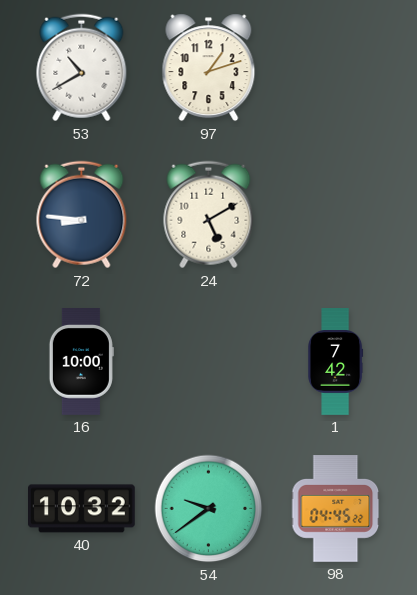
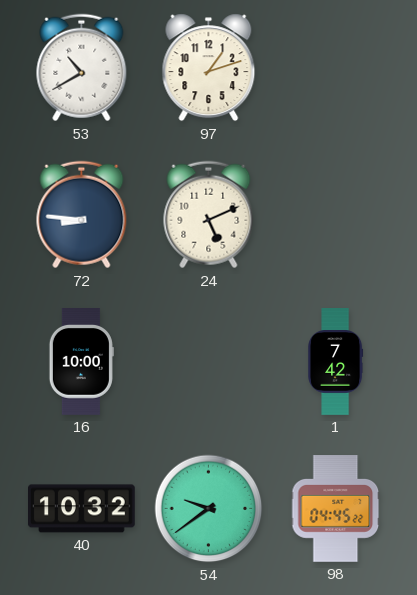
24: 5:10 -> 5:11
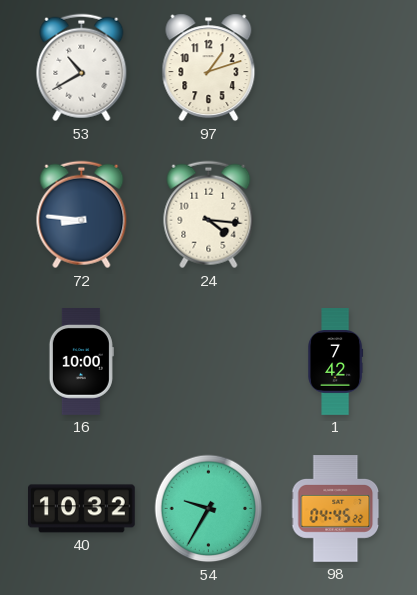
24: 5:11 -> 4:16
54: 9:39 -> 9:35
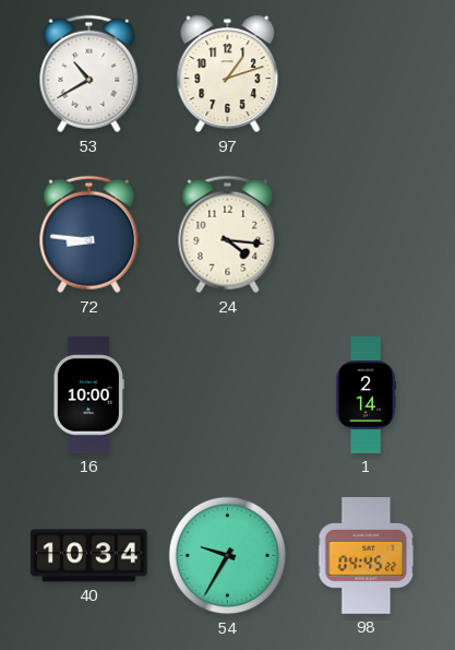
1: 7:42 -> 2:14
40: 10:32 -> 10:34
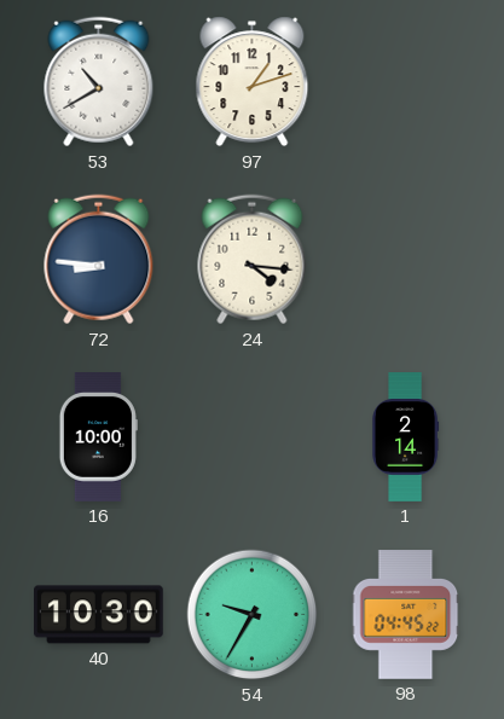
40: 10:34 -> 10:30
